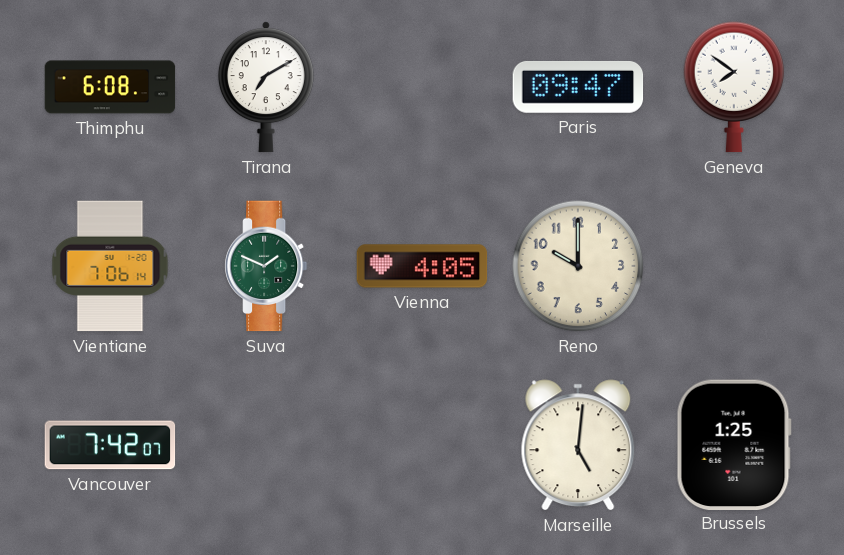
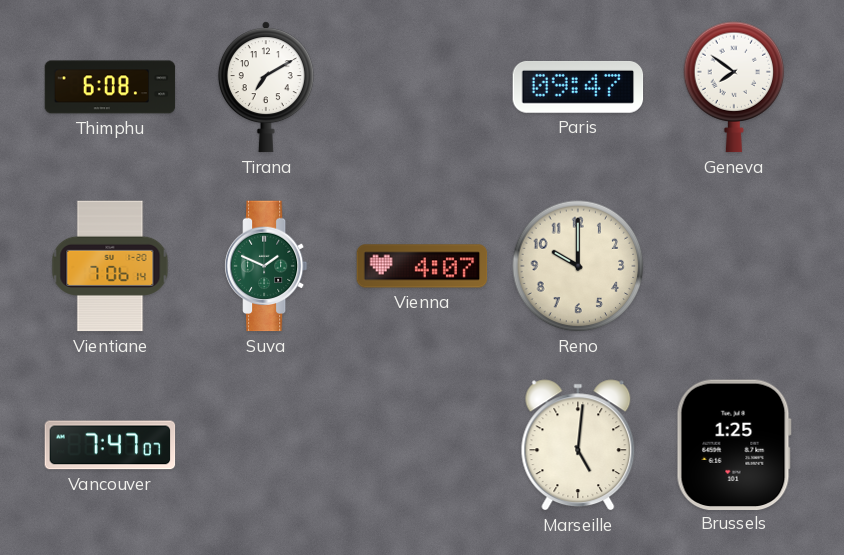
Vienna: 4:05 -> 4:07
Vancouver: 7:42 -> 7:47
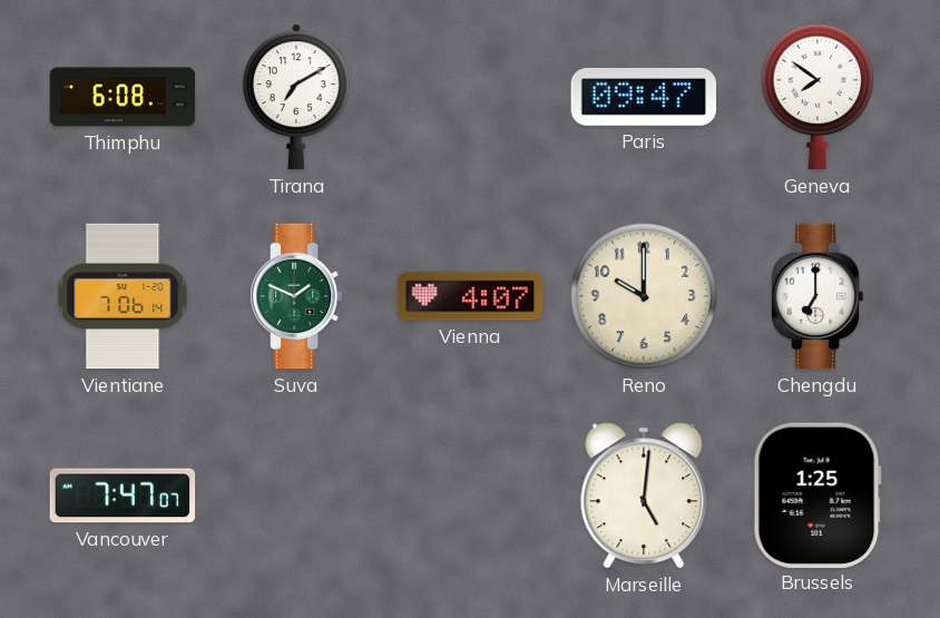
Chengdu: none -> 7:00
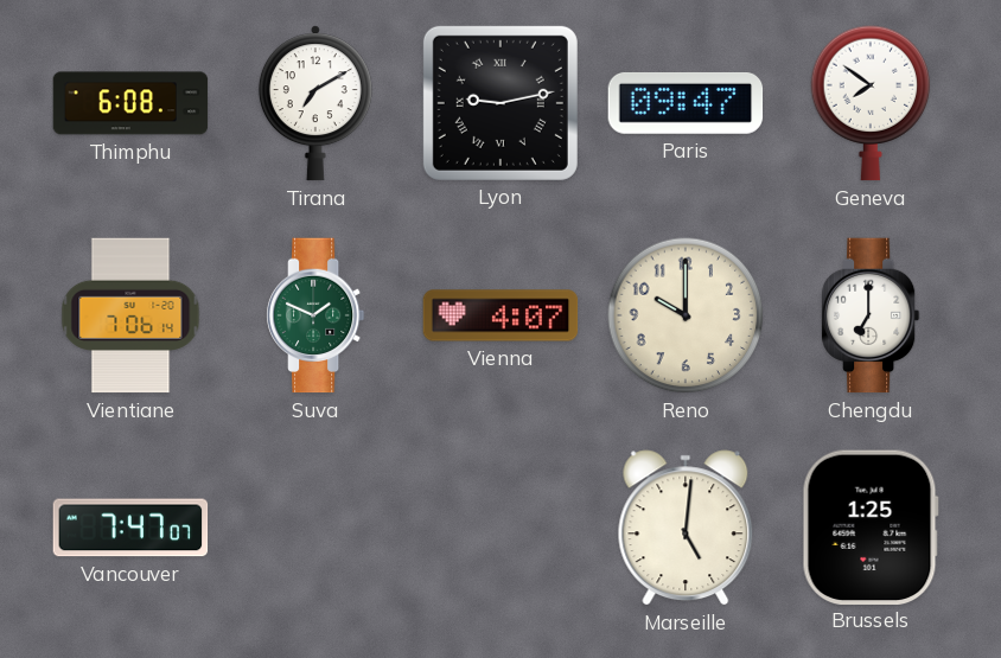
Lyon: none -> 9:13
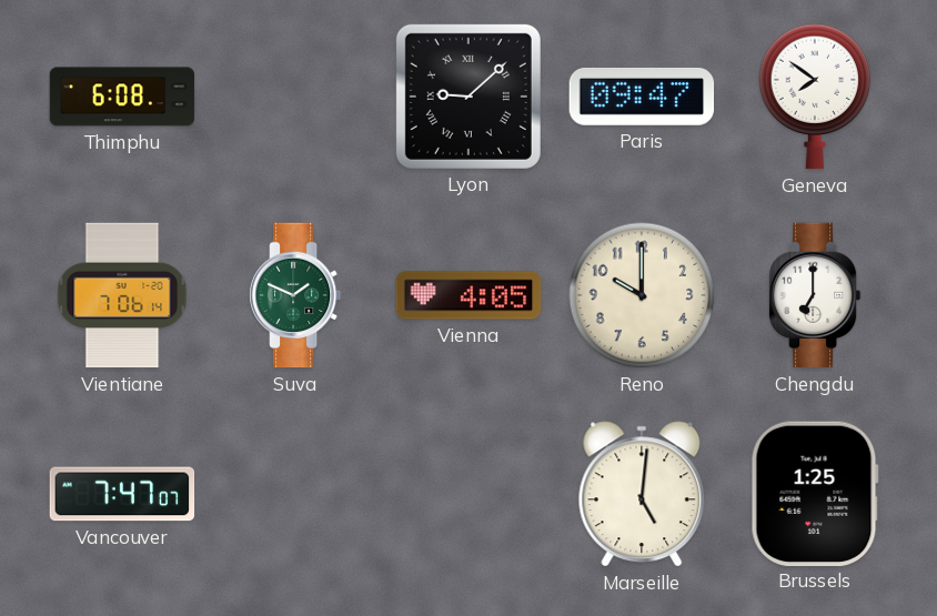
Tirana: 7:10 -> none
Lyon: 9:13 -> 9:08
Vienna: 4:07 -> 4:05
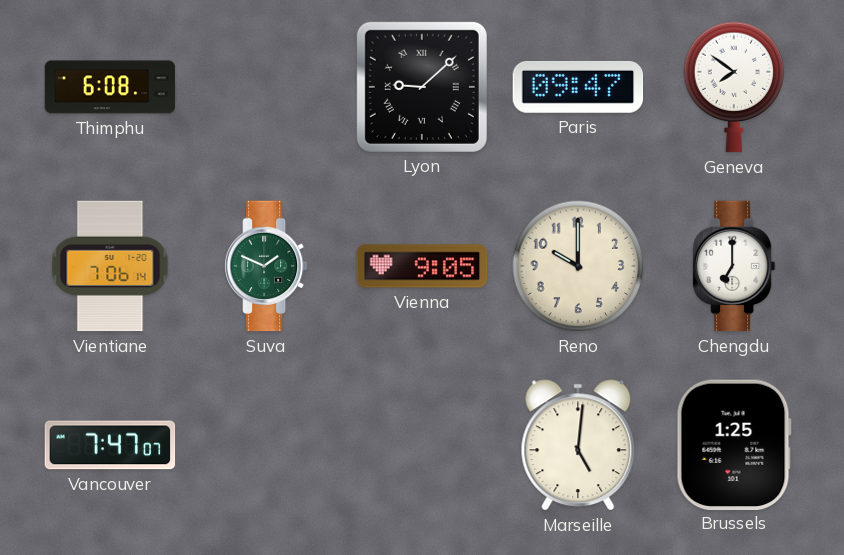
Vienna: 4:05 -> 9:05
